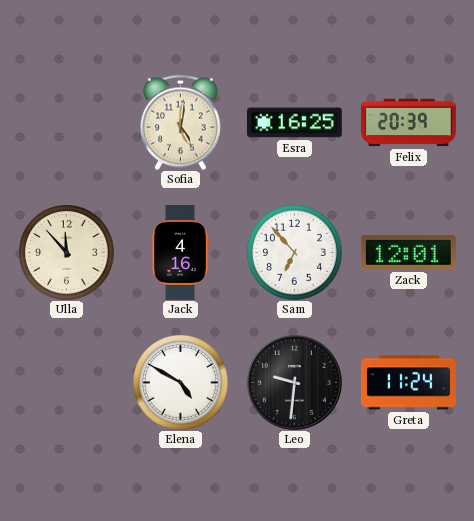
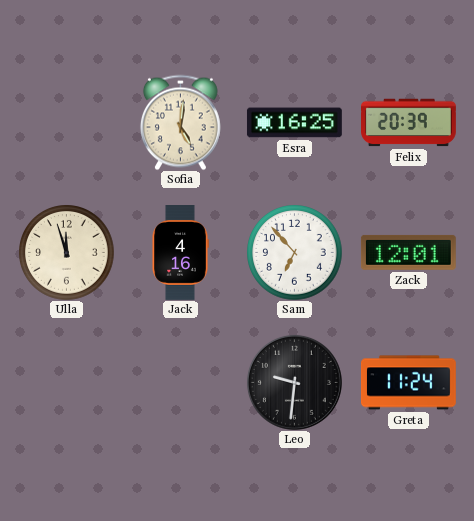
Ulla: 11:53 -> 11:57
Elena: 4:50 -> none
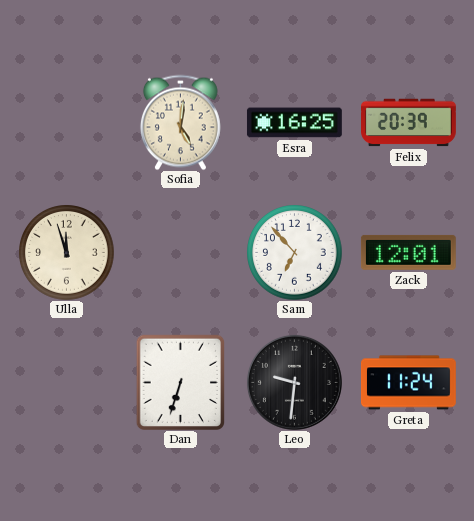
Jack: 4:16 -> none
Dan: none -> 6:33
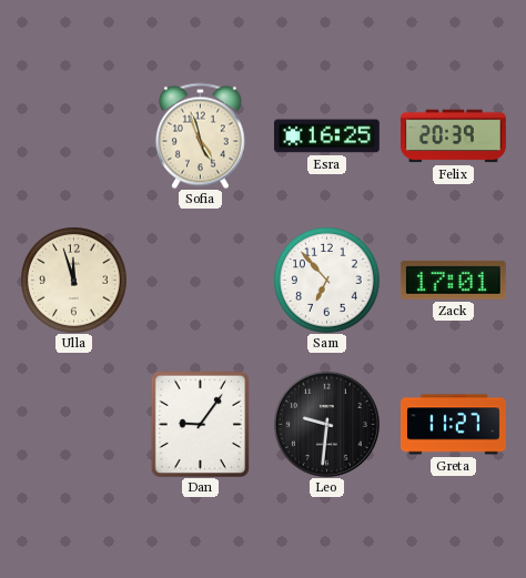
Sofia: 5:01 -> 4:57
Zack: 12:01 -> 17:01
Dan: 6:33 -> 9:06
Greta: 11:24 -> 11:27
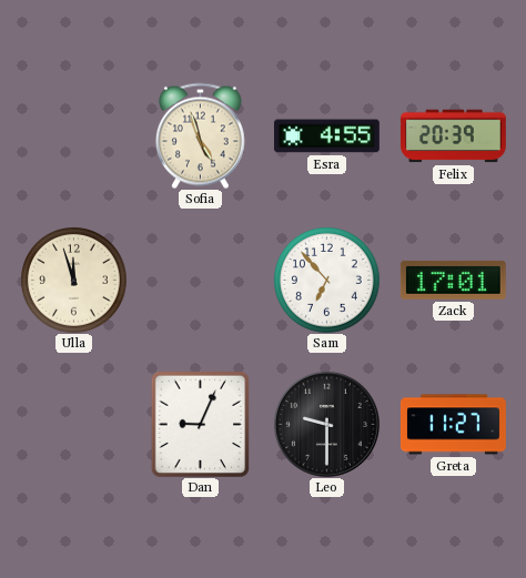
Esra: 16:25 -> 4:55
Dan: 9:06 -> 9:04
Leo: 9:31 -> 9:30
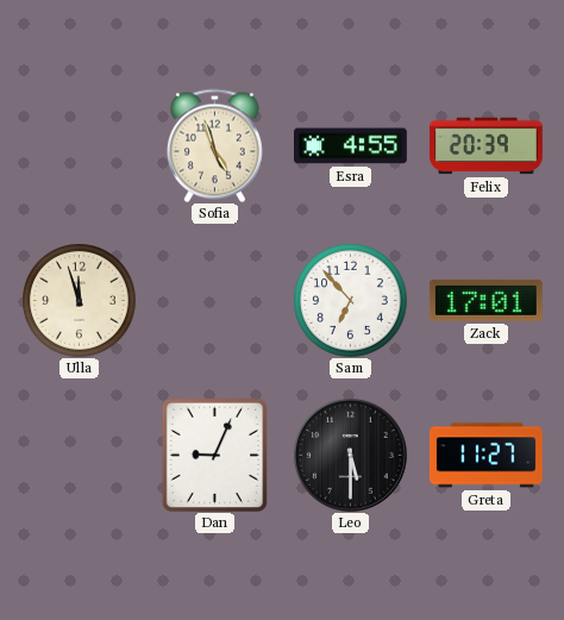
Leo: 9:30 -> 5:30
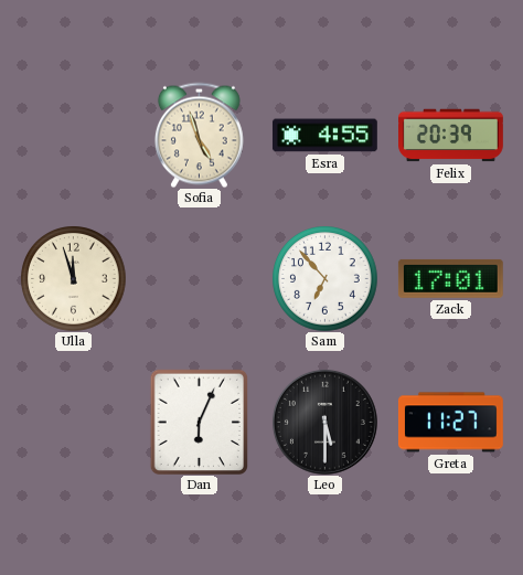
Dan: 9:04 -> 6:04
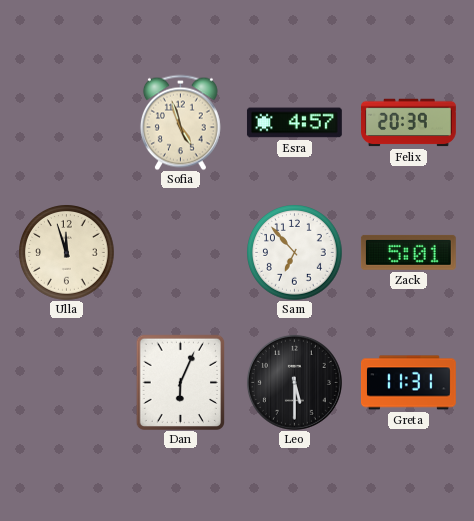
Esra: 4:55 -> 4:57
Zack: 17:01 -> 5:01
Greta: 11:27 -> 11:31
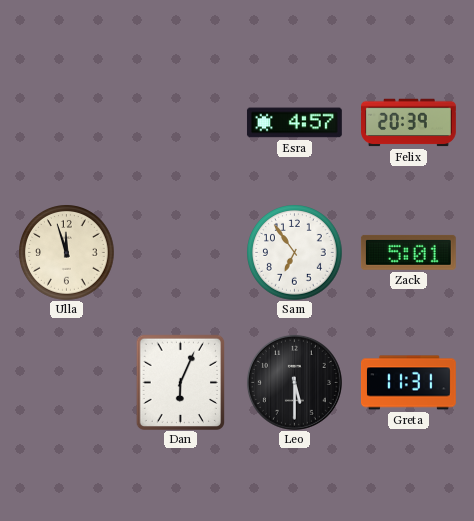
Sofia: 4:57 -> none
Sam: 6:53 -> 6:54
